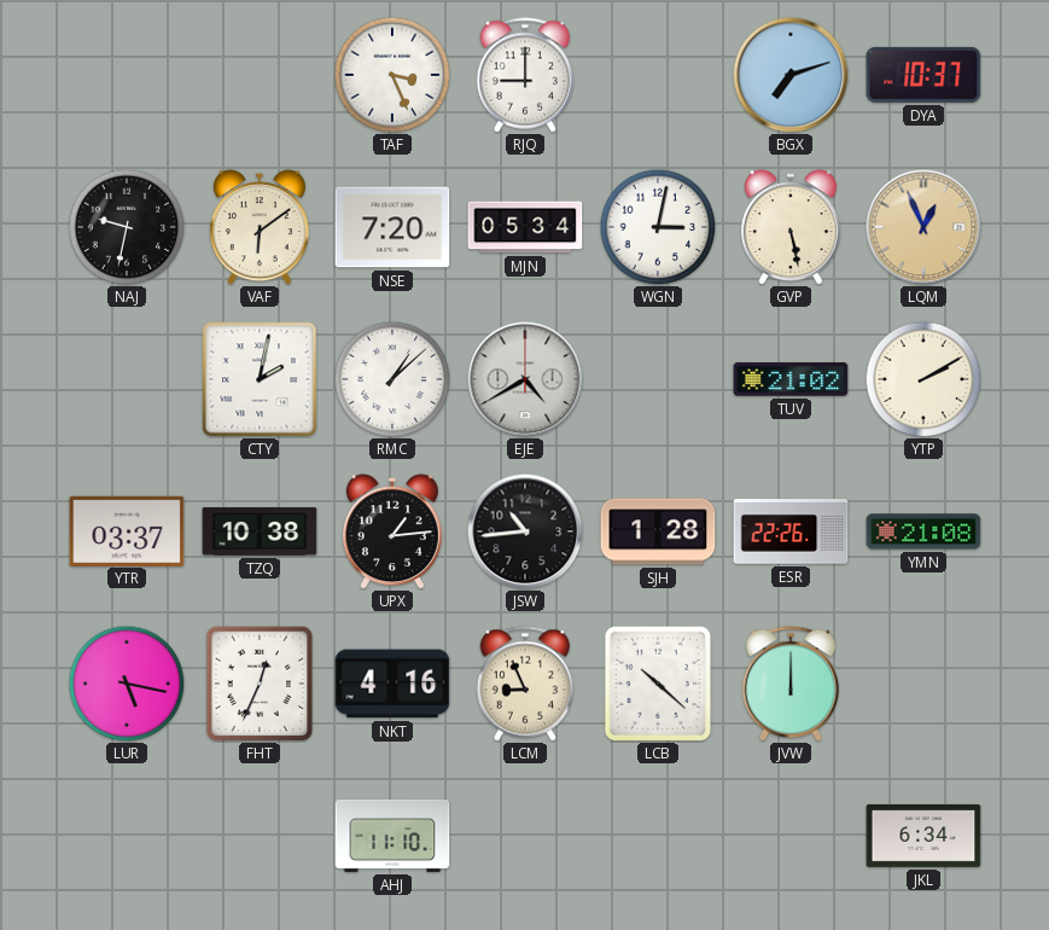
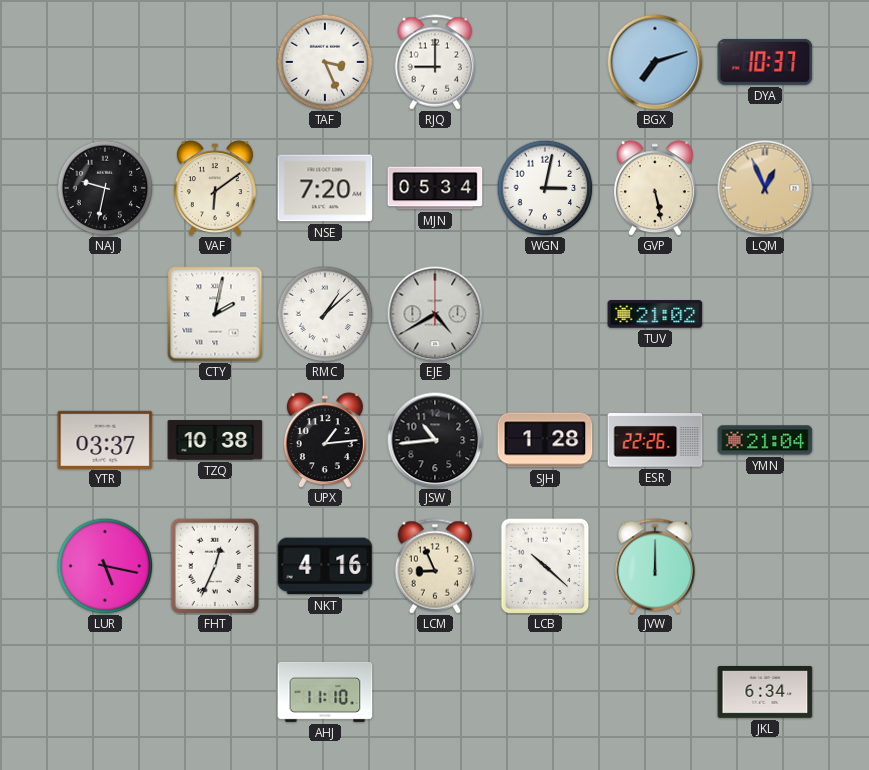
YTP: 2:10 -> none
YMN: 21:08 -> 21:04
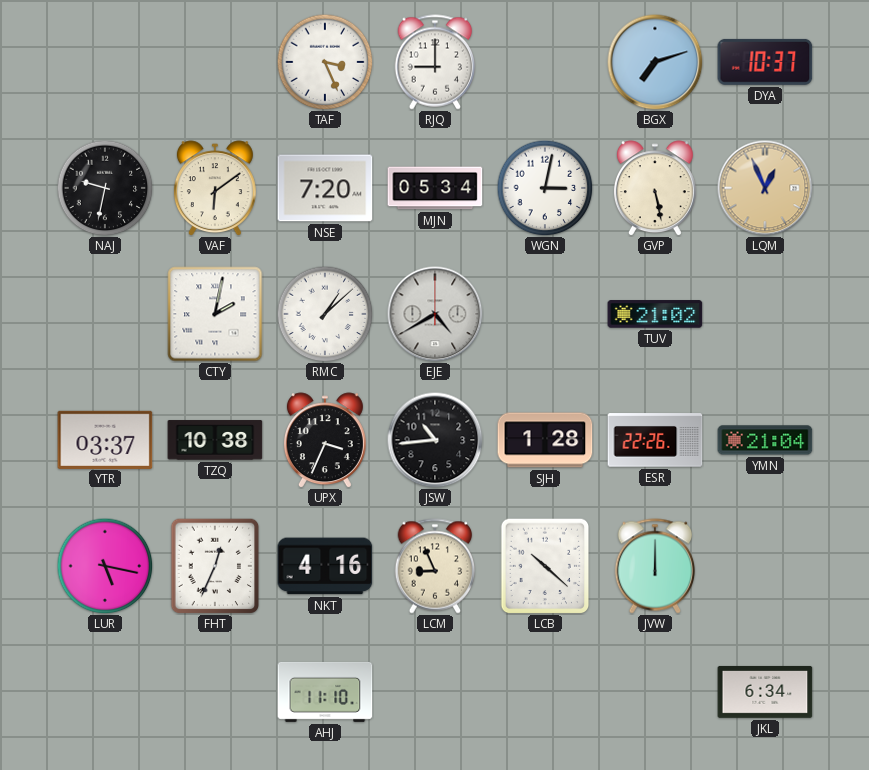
UPX: 1:14 -> 3:34
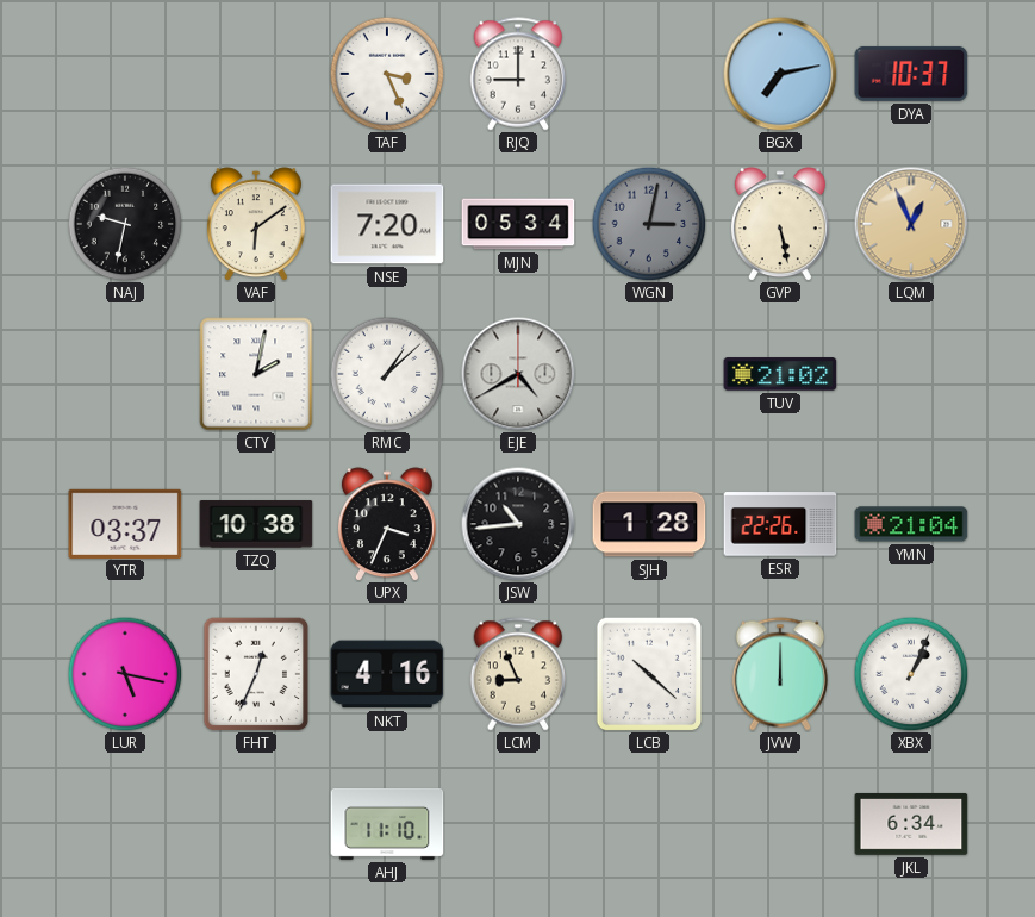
BGX: 7:12 -> 7:13
WGN dial: white -> grey
XBX: none -> 1:04
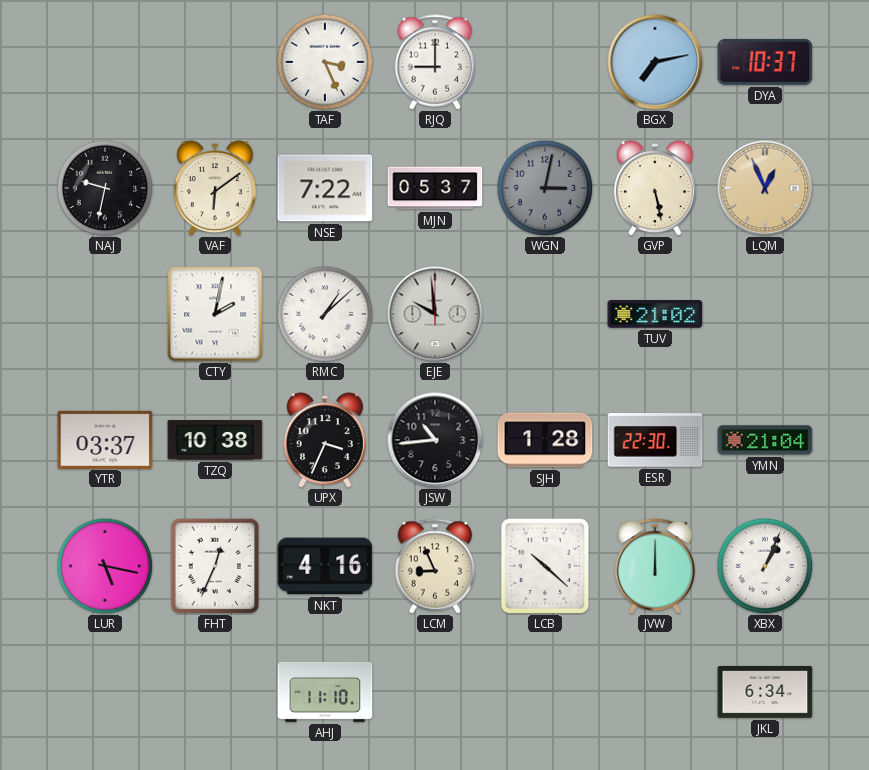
NSE: 7:20 -> 7:22
MJN: 05:34 -> 05:37
EJE: 4:40 -> 9:59
ESR: 22:26 -> 22:30
